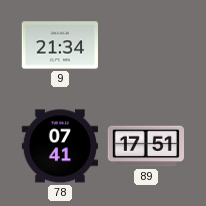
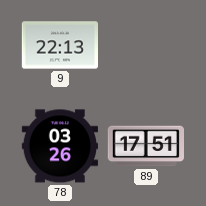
9: 21:34 -> 22:13
78: 07:41 -> 03:26
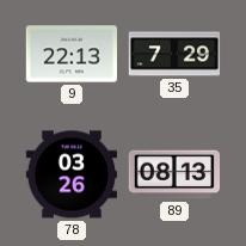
35: none -> 7:29
89: 17:51 -> 08:13
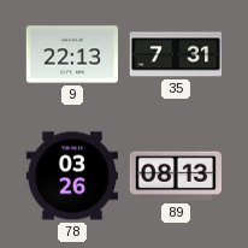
35: 7:29 -> 7:31
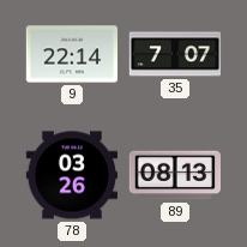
9: 22:13 -> 22:14
35: 7:31 -> 7:07
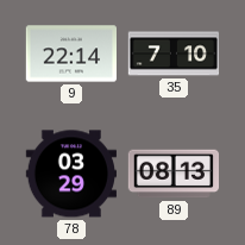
35: 7:07 -> 7:10
78: 03:26 -> 03:29
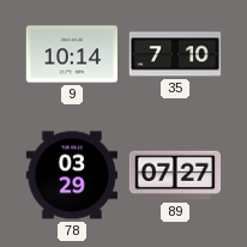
9: 22:14 -> 10:14
89: 08:13 -> 07:27
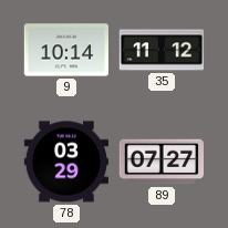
35: 7:10 -> 11:12
